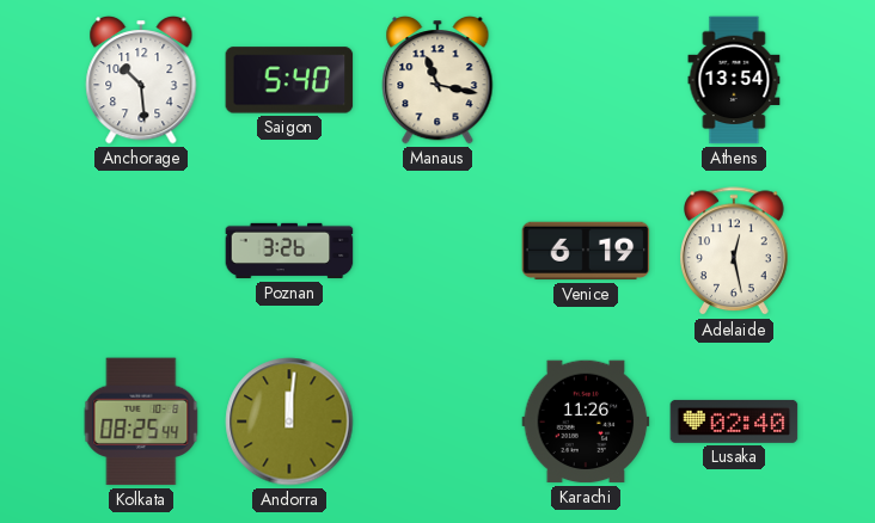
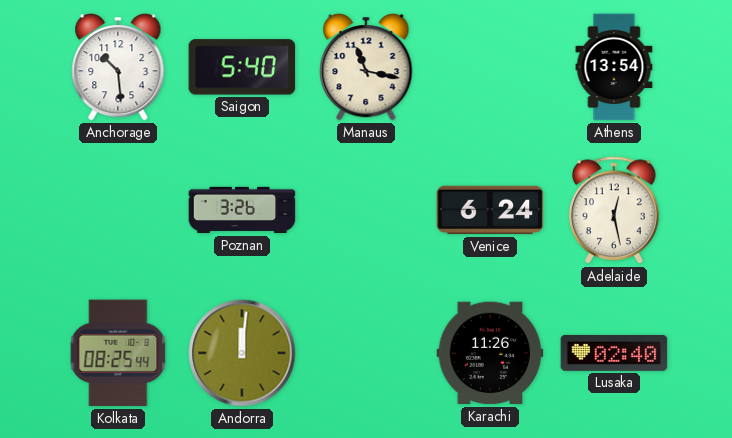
Venice: 6:19 -> 6:24
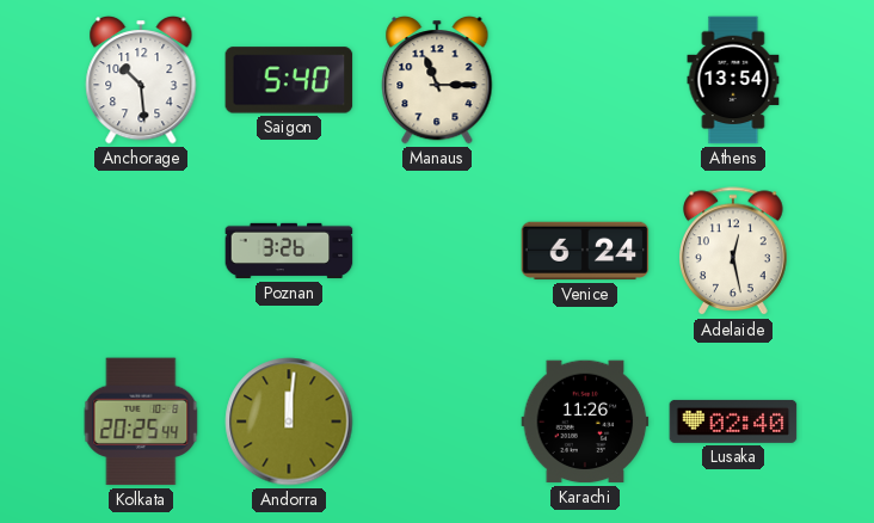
Manaus: 11:17 -> 11:15
Kolkata: 08:25 -> 20:25
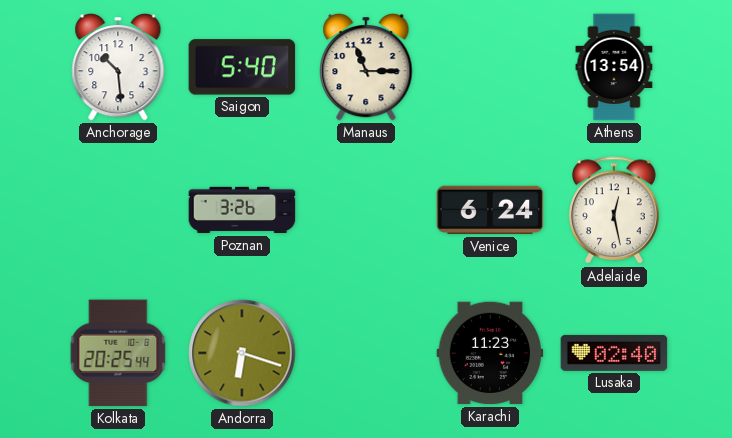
Andorra: 12:01 -> 6:18
Karachi: 11:26 -> 11:23
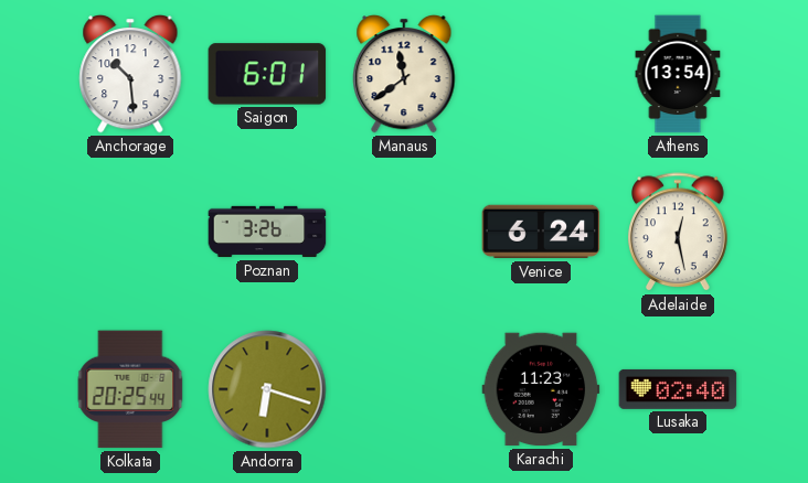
Saigon: 5:40 -> 6:01
Manaus: 11:15 -> 11:39
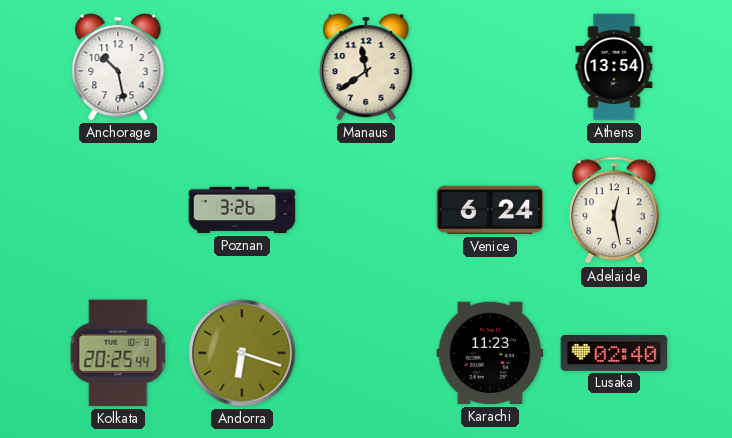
Anchorage: 10:29 -> 10:28
Saigon: 6:01 -> none
